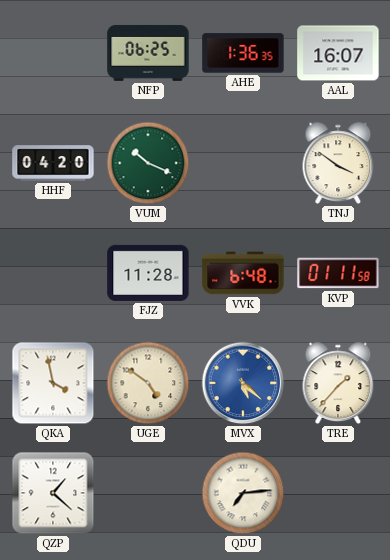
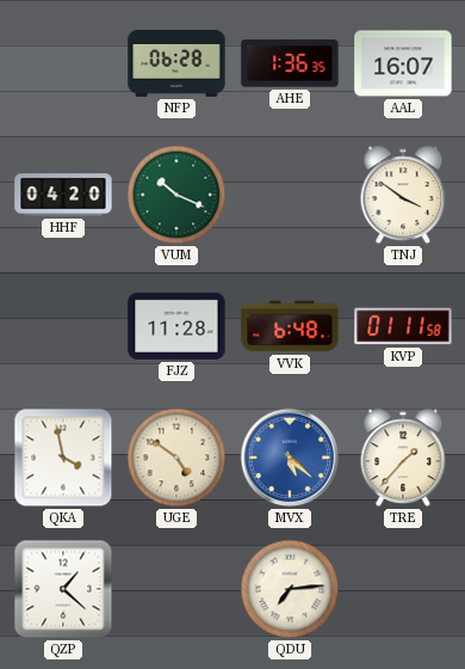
NFP: 06:25 -> 06:28
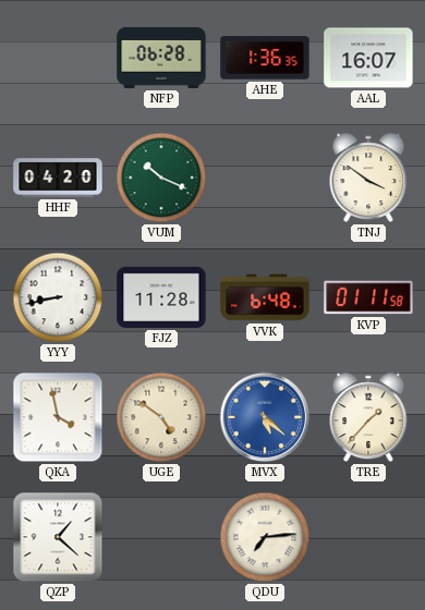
YYY: none -> 8:43
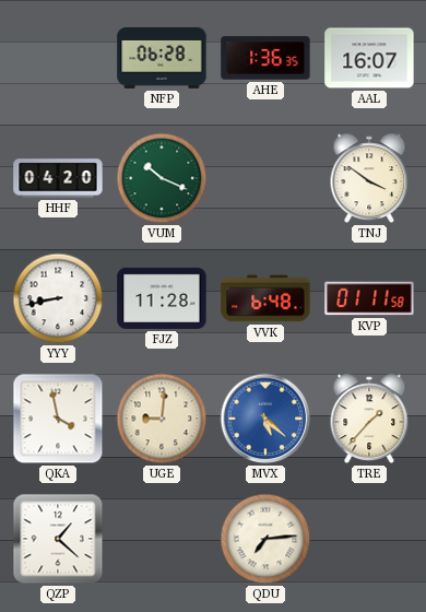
UGE: 4:51 -> 9:01
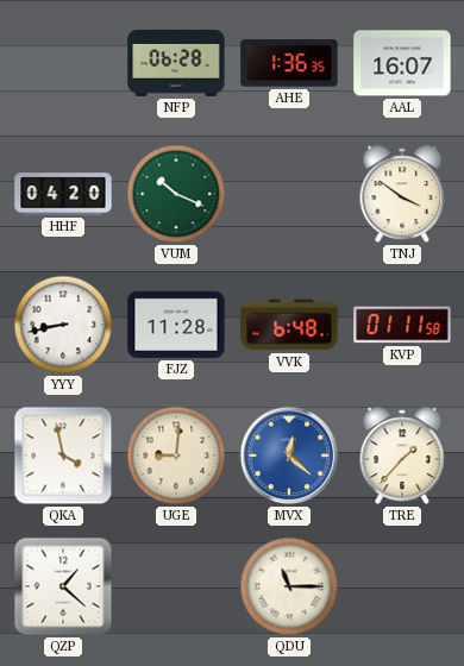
MVX: 5:22 -> 12:22
QDU: 7:14 -> 11:15
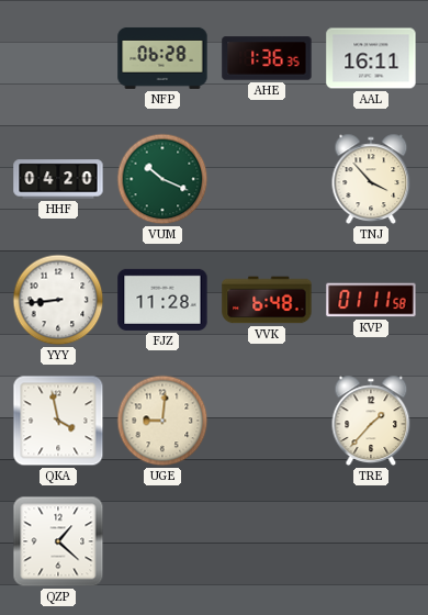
AAL: 16:07 -> 16:11
TNJ: 3:51 -> 3:53
YYY: 8:43 -> 8:44
MVX: 12:22 -> none
QDU: 11:15 -> none
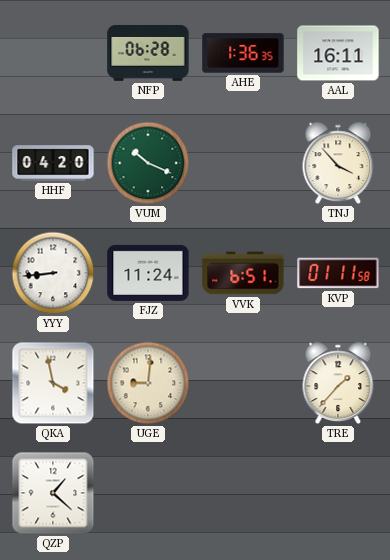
FJZ: 11:28 -> 11:24
VVK: 6:48 -> 6:51
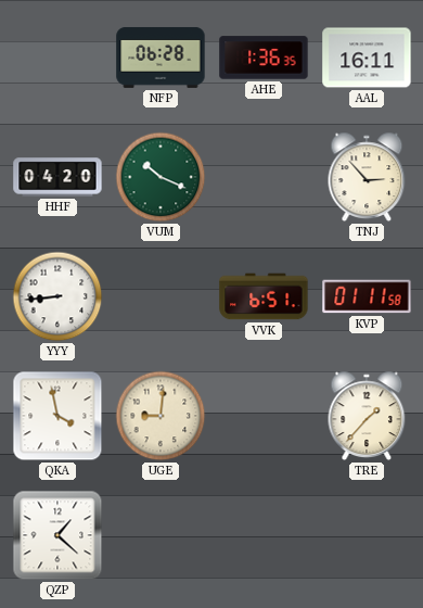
TNJ: 3:53 -> 2:53
FJZ: 11:24 -> none
